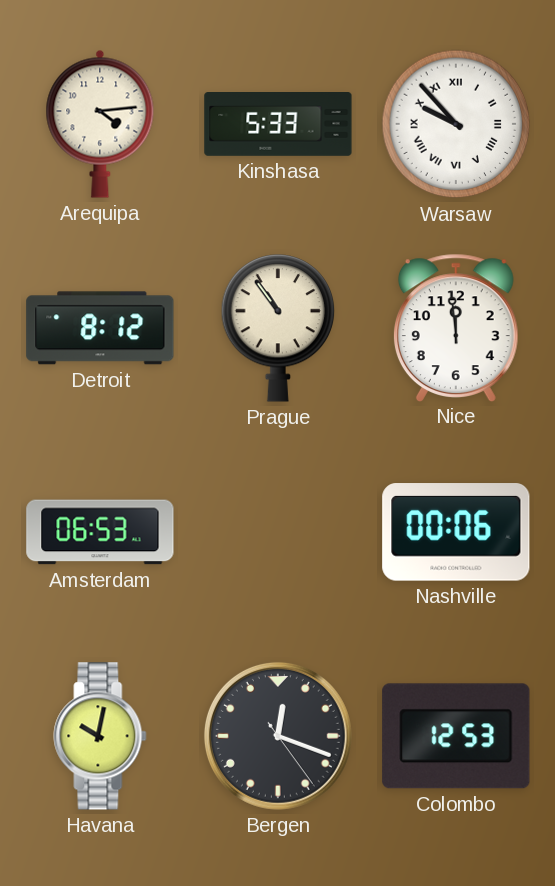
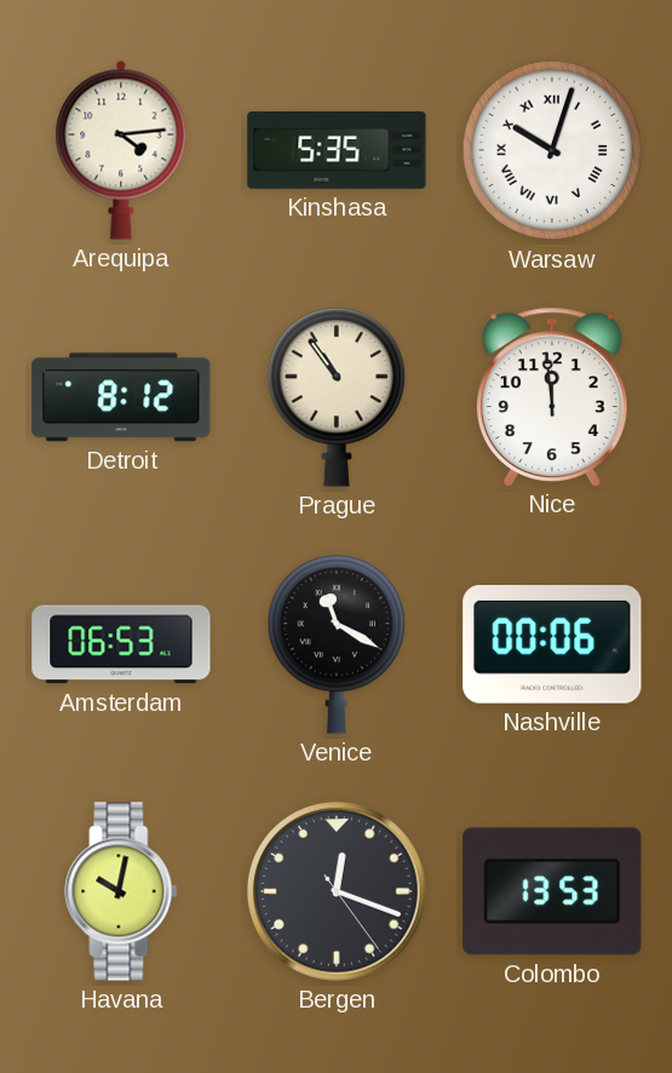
Kinshasa: 5:33 -> 5:35
Warsaw: 9:53 -> 10:03
Venice: none -> 11:20
Colombo: 12:53 -> 13:53
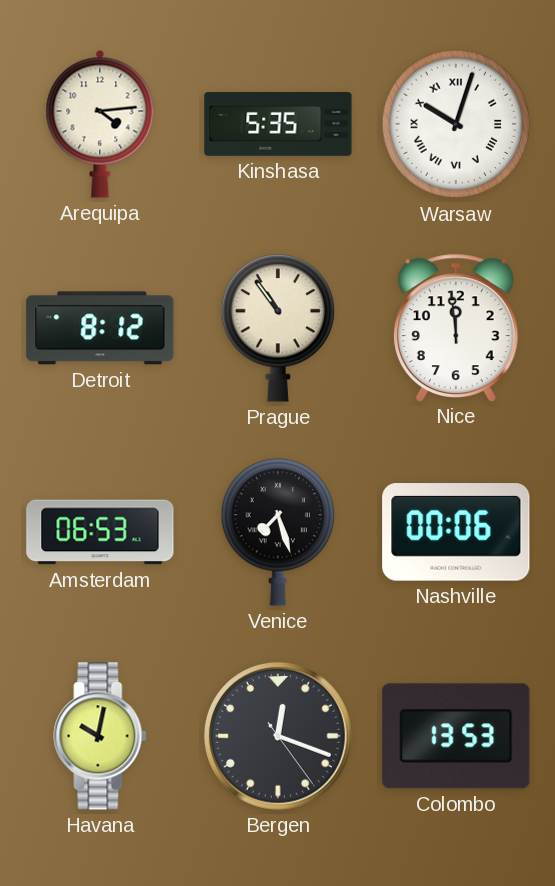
Venice: 11:20 -> 7:27
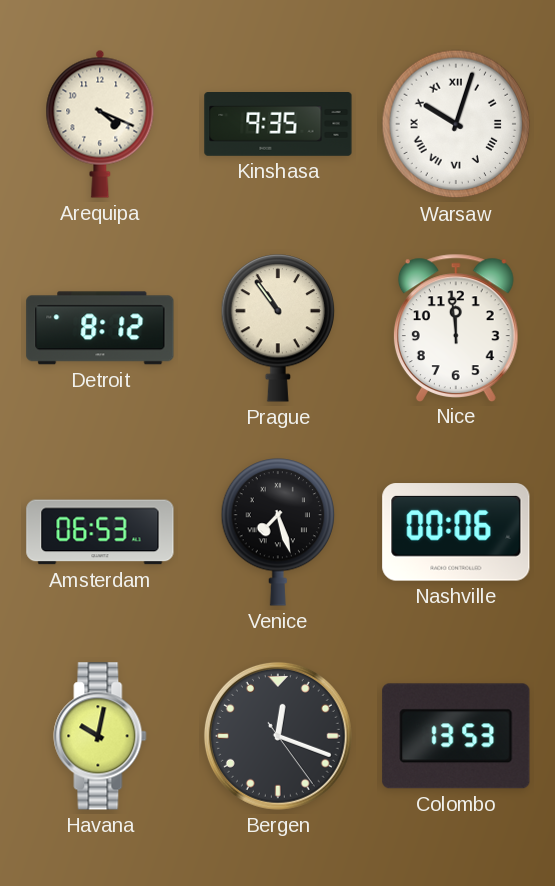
Arequipa: 4:14 -> 4:19
Kinshasa: 5:35 -> 9:35
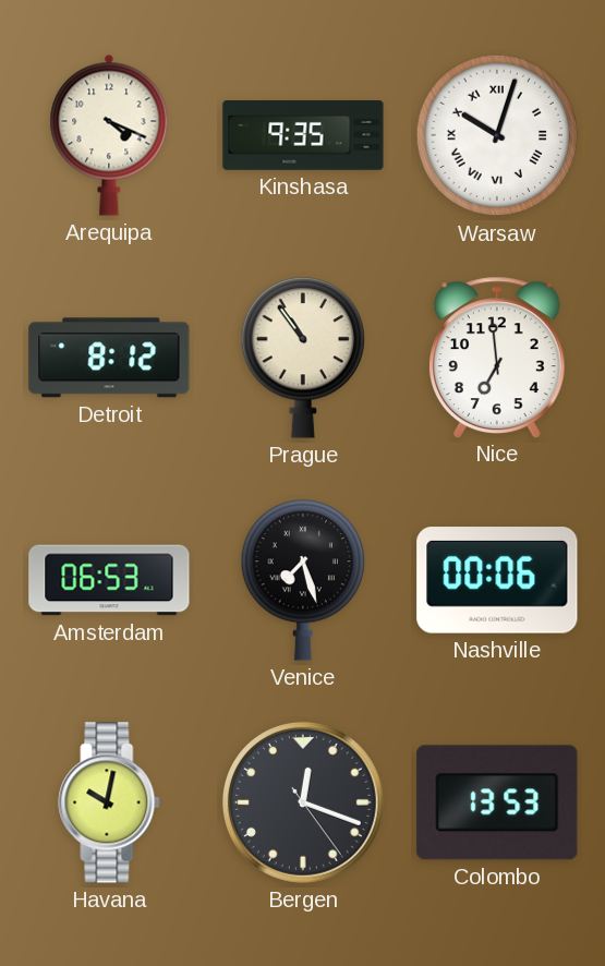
Nice: 11:59 -> 6:59
